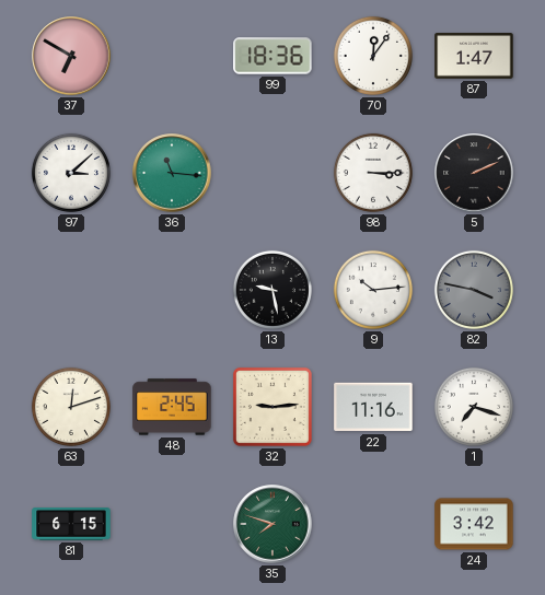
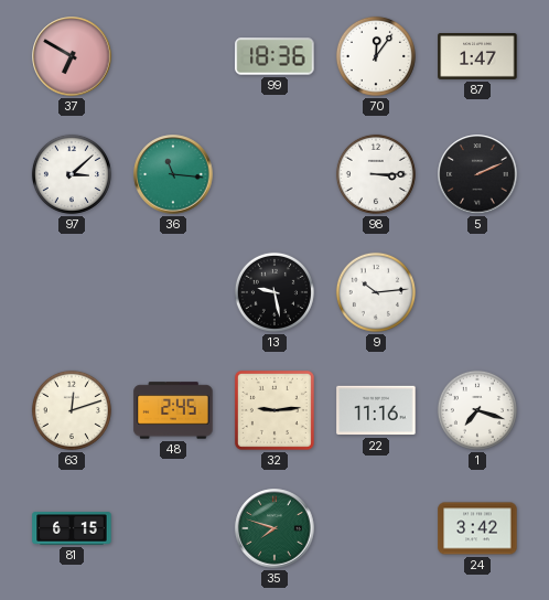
82: 3:47 -> none
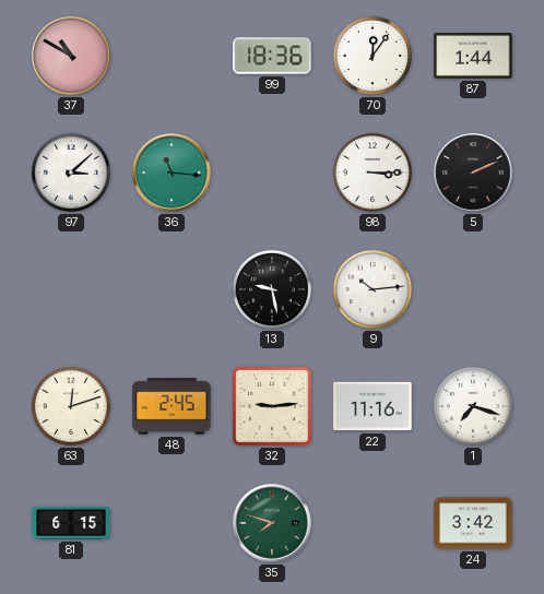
37: 6:50 -> 10:50
87: 1:47 -> 1:44
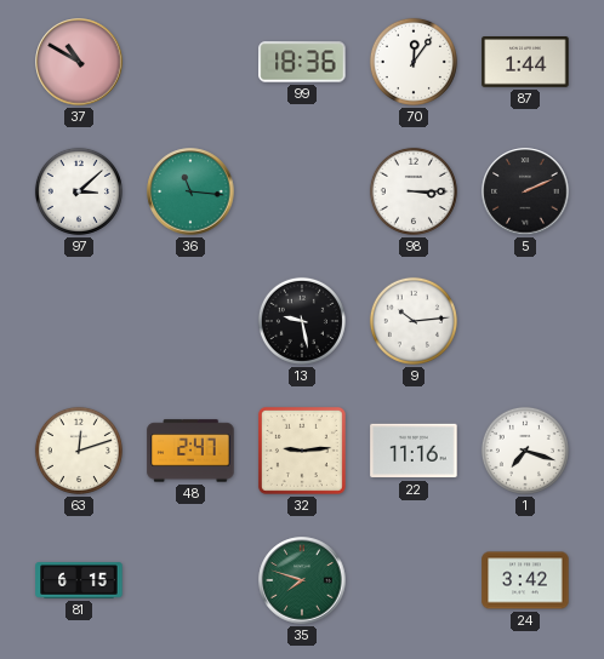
48: 2:45 -> 2:47
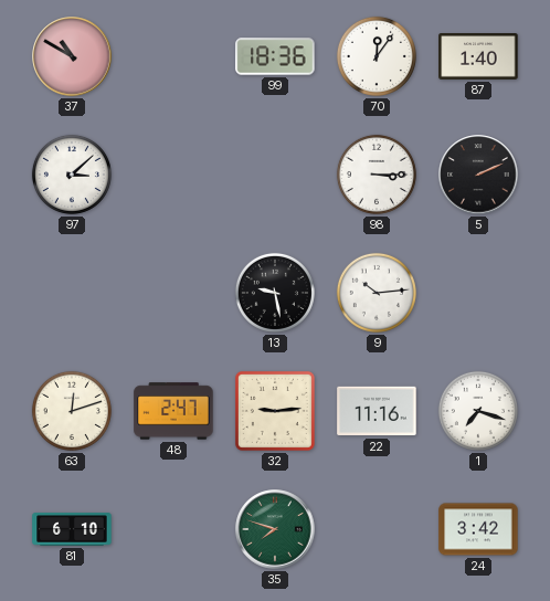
87: 1:44 -> 1:40
36: 11:16 -> none
81: 6:15 -> 6:10
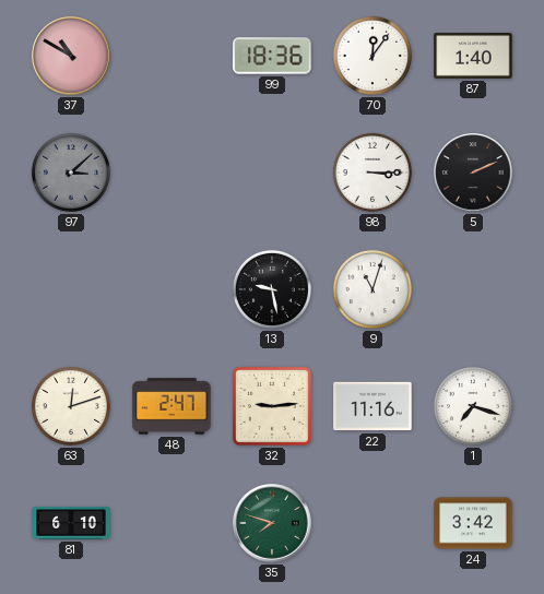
97 dial: white -> grey
9: 10:14 -> 11:03
